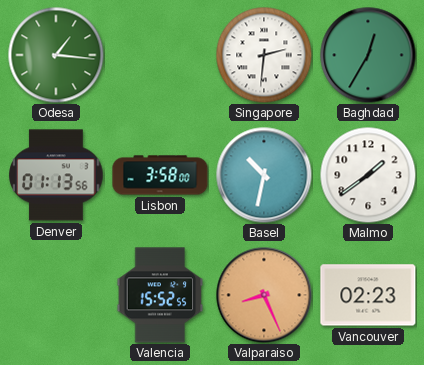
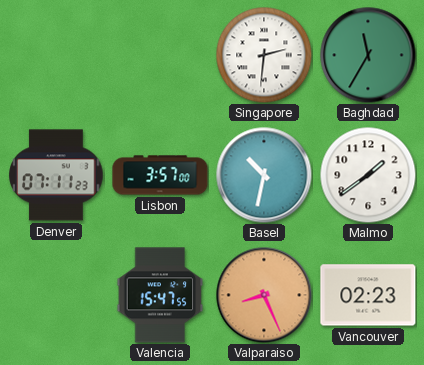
Odesa: 1:16 -> none
Baghdad: 12:35 -> 11:35
Denver: 01:13 -> 07:11
Lisbon: 3:58 -> 3:57
Valencia: 15:52 -> 15:47
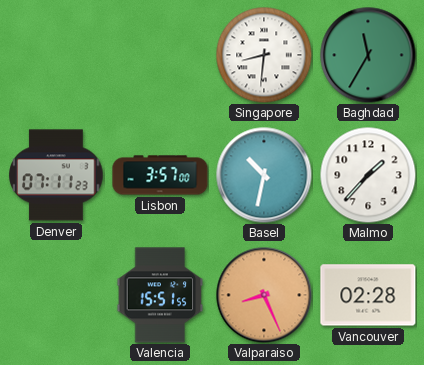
Singapore: 2:31 -> 8:31
Malmo: 1:39 -> 1:37
Valencia: 15:47 -> 15:51
Vancouver: 02:23 -> 02:28
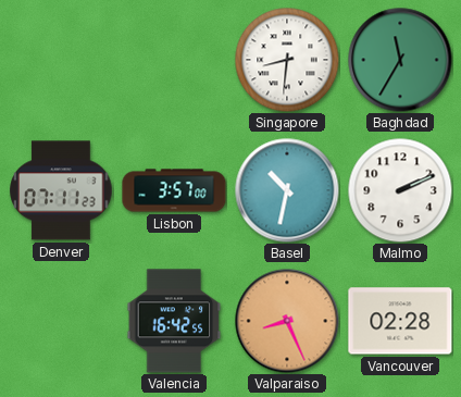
Malmo: 1:37 -> 2:11
Valencia: 15:51 -> 16:42
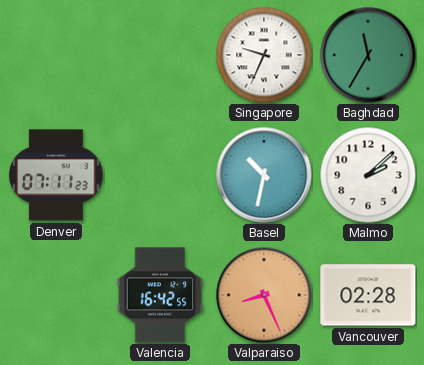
Singapore: 8:31 -> 9:34
Lisbon: 3:57 -> none
Malmo: 2:11 -> 2:08
